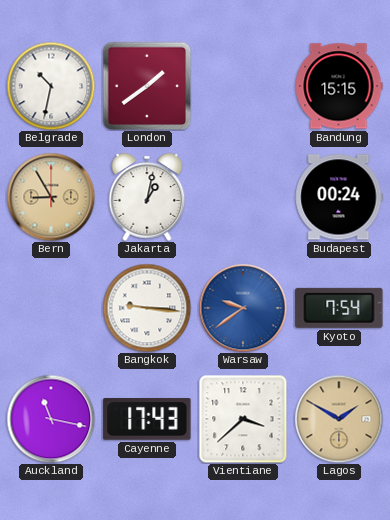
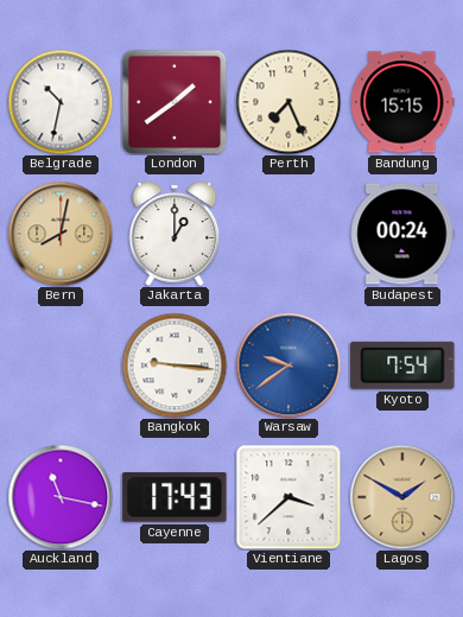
Perth: none -> 7:26
Bern: 8:55 -> 8:02
Jakarta: 1:02 -> 1:00
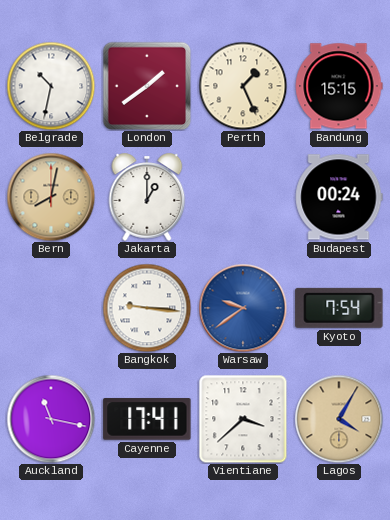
Perth: 7:26 -> 1:26
Cayenne: 17:43 -> 17:41
Lagos: 1:50 -> 4:05
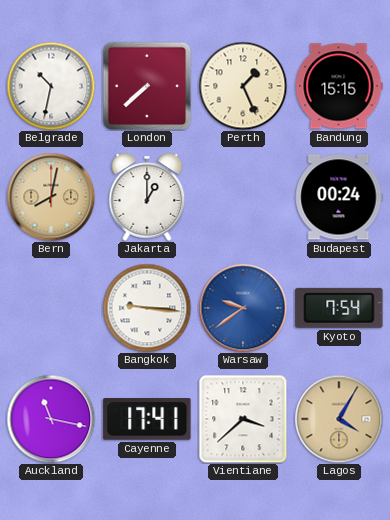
London: 1:39 -> 7:38
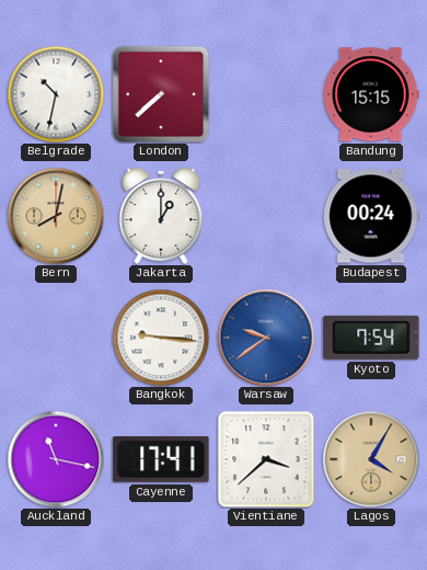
Perth: 1:26 -> none
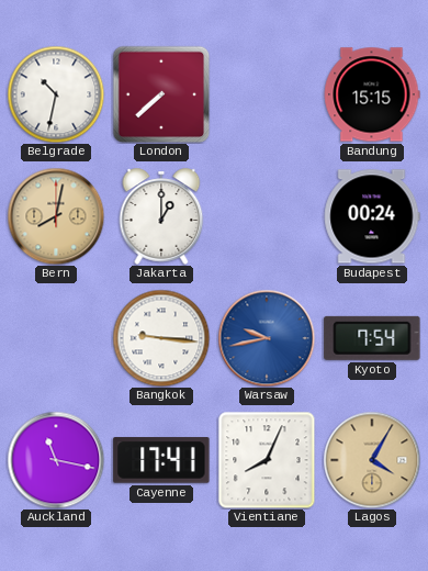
Warsaw: 9:39 -> 9:43
Vientiane: 3:38 -> 8:04
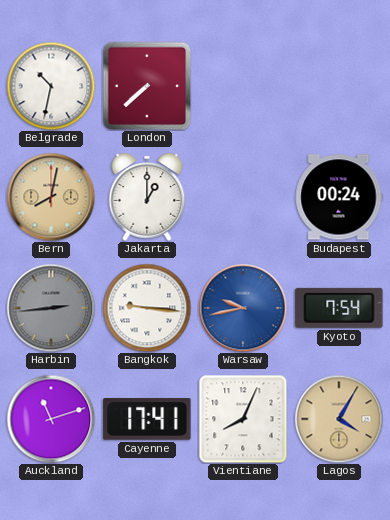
Bandung: 15:15 -> none
Harbin: none -> 2:44
Auckland: 11:17 -> 11:12
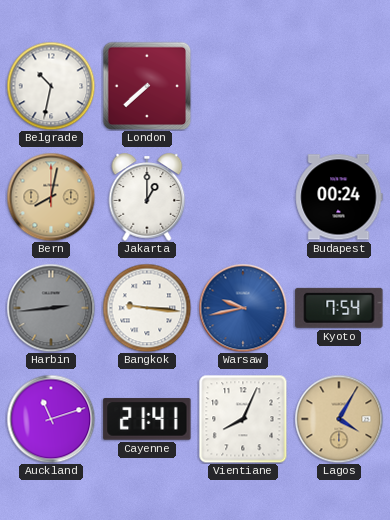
Cayenne: 17:41 -> 21:41
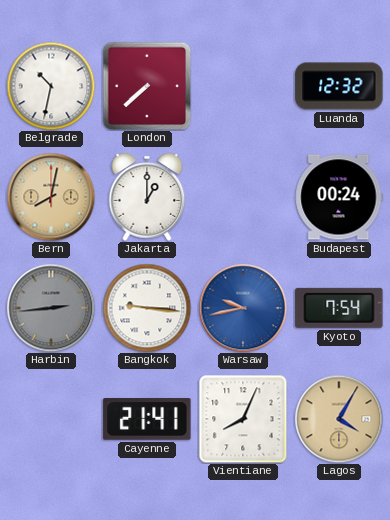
Luanda: none -> 12:32
Auckland: 11:12 -> none
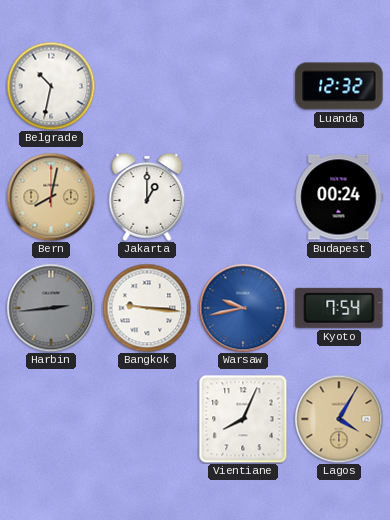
London: 7:38 -> none
Cayenne: 21:41 -> none
